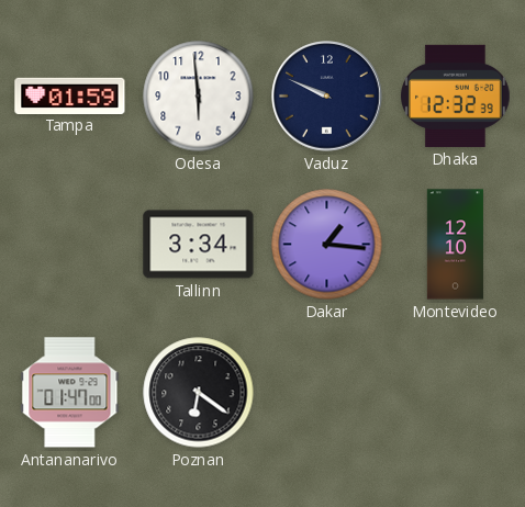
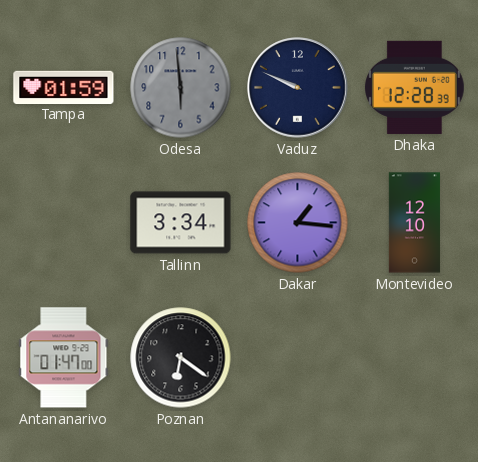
Odesa dial: white -> grey
Dhaka: 12:32 -> 12:28
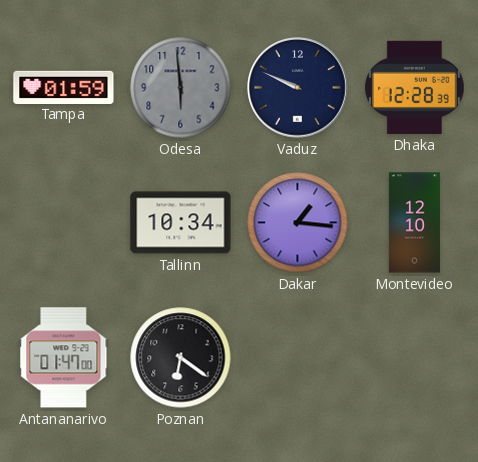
Tallinn: 3:34 -> 10:34
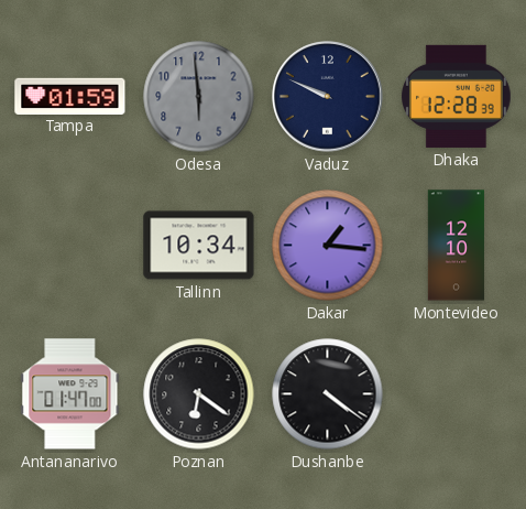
Dushanbe: none -> 4:21
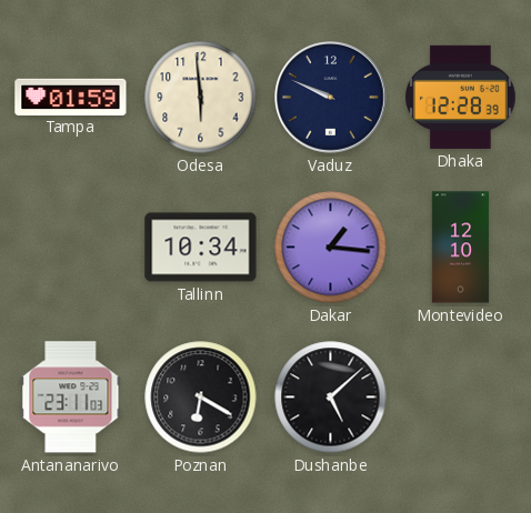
Odesa dial: grey -> cream
Antananarivo: 01:47 -> 23:11
Poznan: 6:21 -> 6:20
Dushanbe: 4:21 -> 5:08
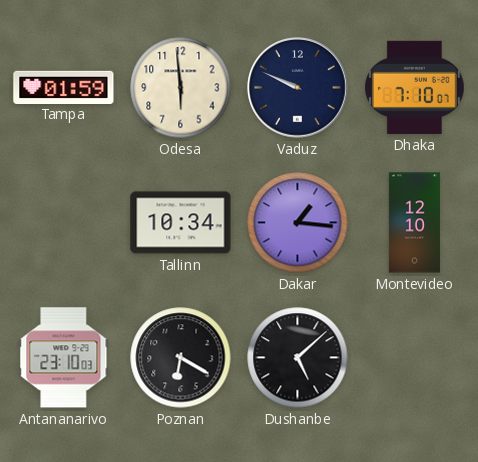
Dhaka: 12:28 -> 7:10
Antananarivo: 23:11 -> 23:10
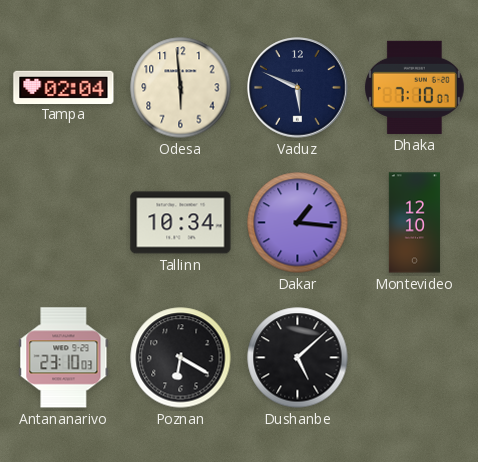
Tampa: 01:59 -> 02:04
Vaduz: 9:49 -> 5:49
